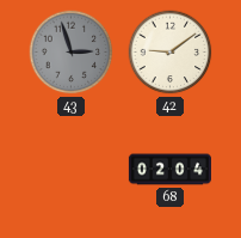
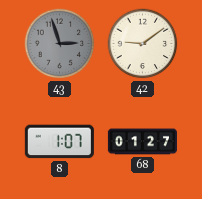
8: none -> 1:07
68: 02:04 -> 01:27
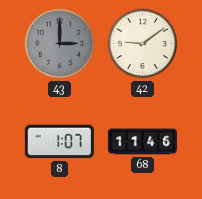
43: 2:57 -> 3:00
68: 01:27 -> 11:46
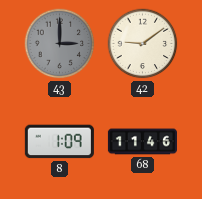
8: 1:07 -> 1:09
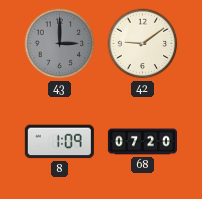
68: 11:46 -> 07:20
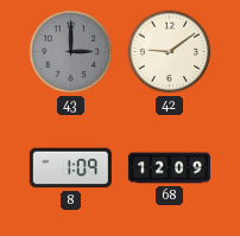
68: 07:20 -> 12:09
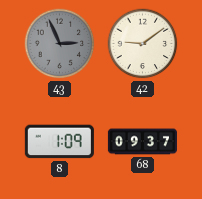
43: 3:00 -> 2:56
68: 12:09 -> 09:37
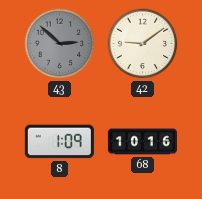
43: 2:56 -> 2:52
68: 09:37 -> 10:16
